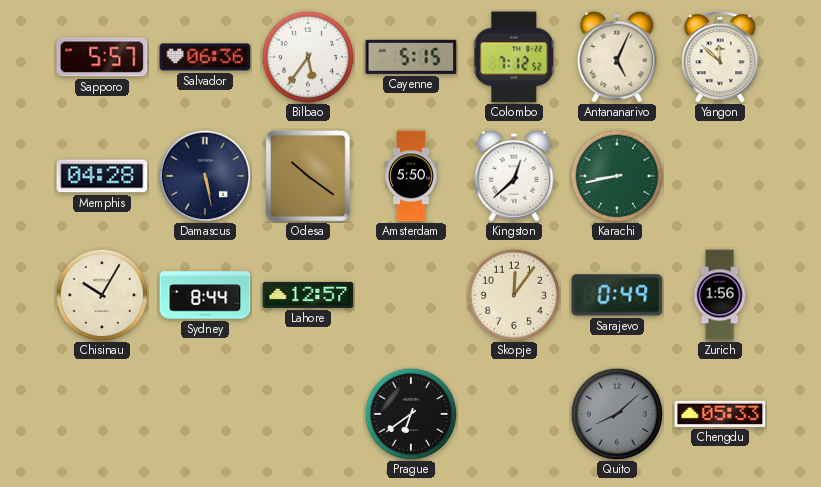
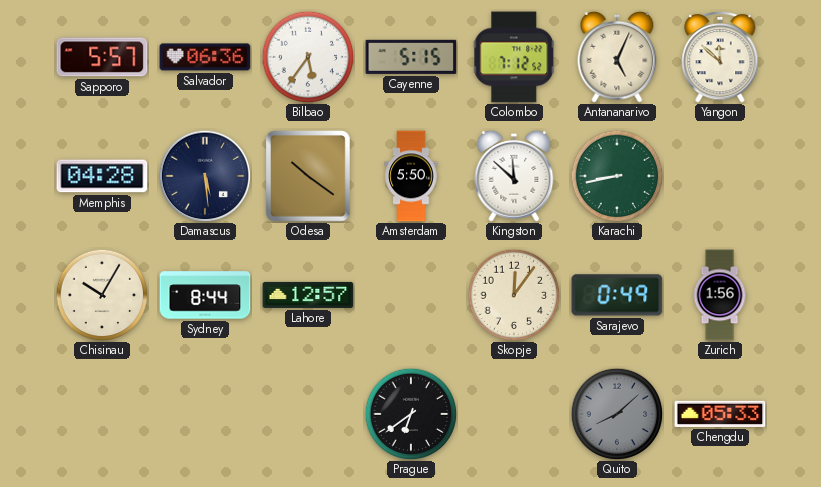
Damascus: 5:28 -> 5:29
Kingston: 12:38 -> 11:52
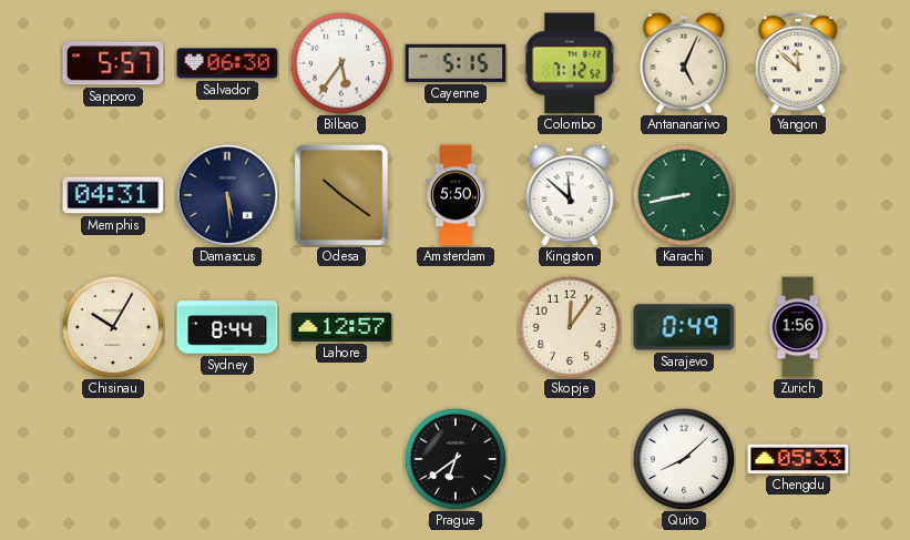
Salvador: 06:36 -> 06:30
Memphis: 04:28 -> 04:31
Quito dial: grey -> white
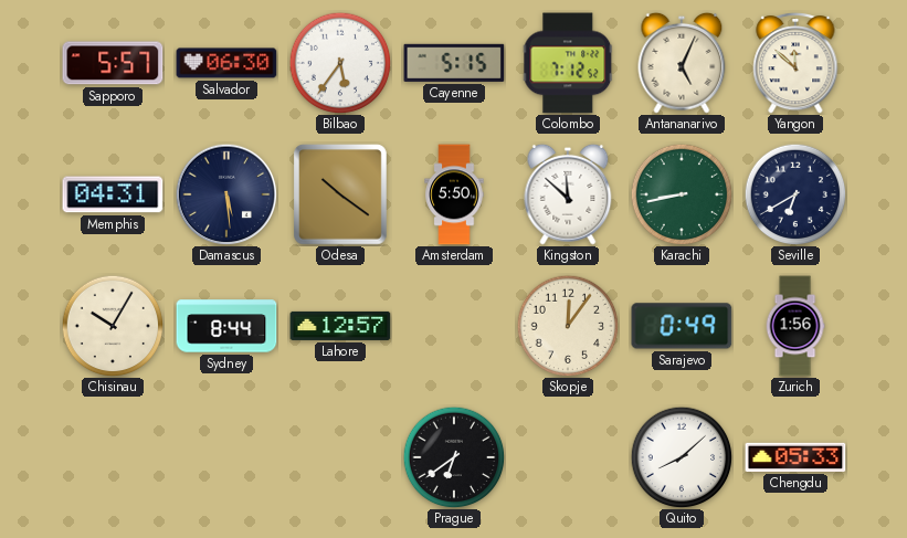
Seville: none -> 6:40
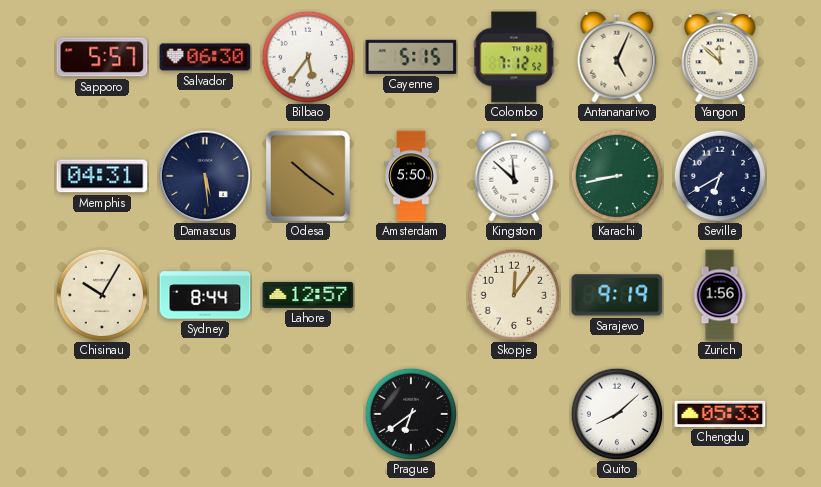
Sarajevo: 0:49 -> 9:19
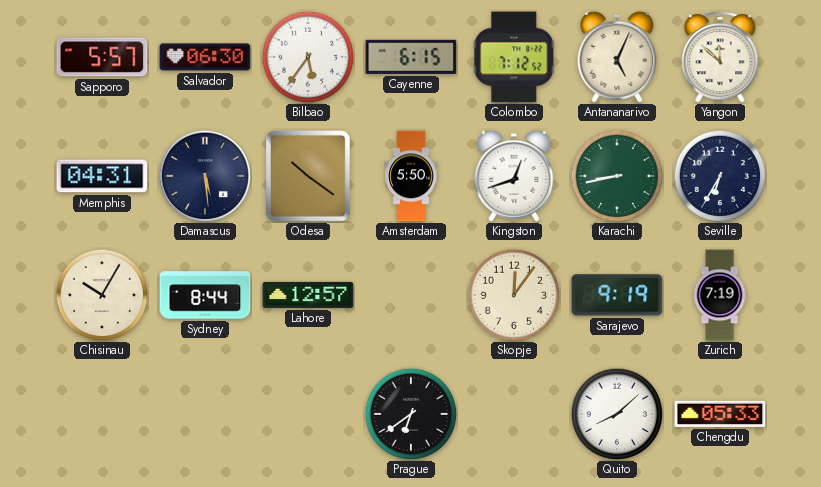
Cayenne: 5:15 -> 6:15
Kingston: 11:52 -> 12:42
Seville: 6:40 -> 6:35
Zurich: 1:56 -> 7:19
